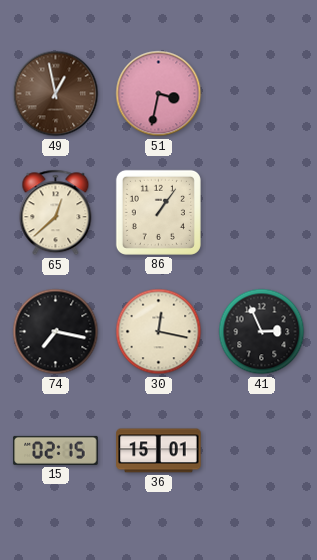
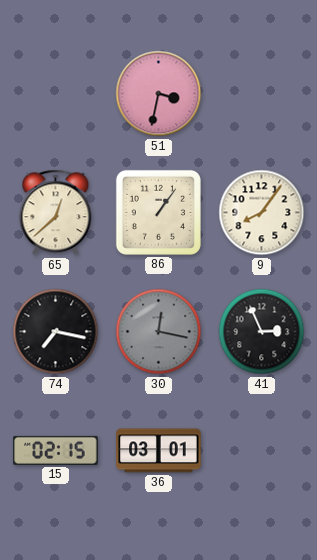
49: 12:58 -> none
9: none -> 8:06
30 dial: cream -> grey
36: 15:01 -> 03:01
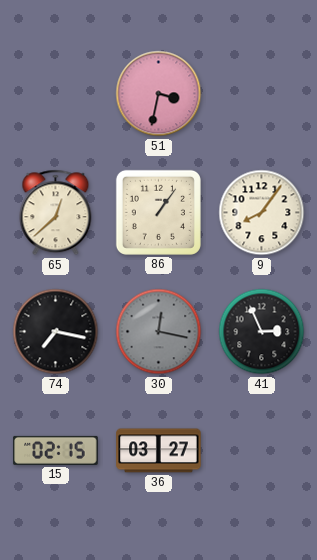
36: 03:01 -> 03:27
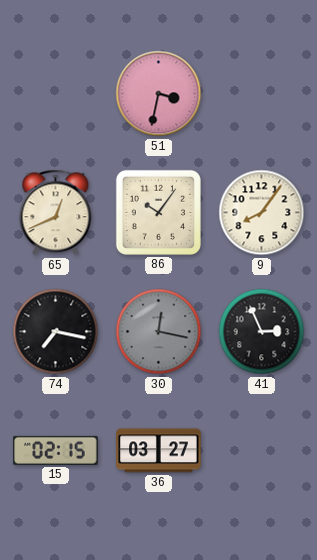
65: 12:38 -> 12:41
86: 1:06 -> 10:06
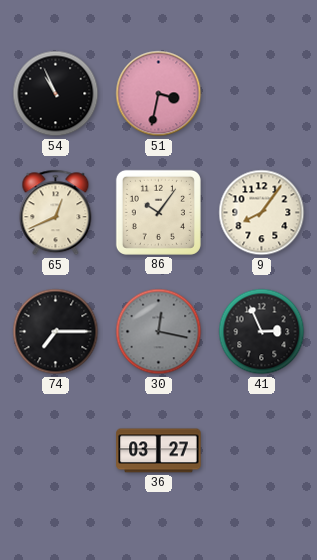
54: none -> 10:56
74: 7:17 -> 7:15
15: 02:15 -> none
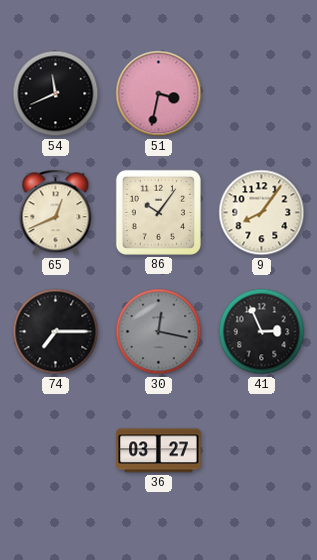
54: 10:56 -> 11:41
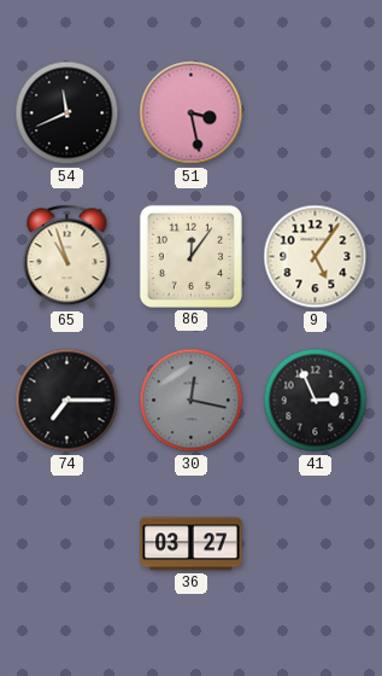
51: 3:32 -> 3:28
65: 12:41 -> 10:57
86: 10:06 -> 12:06
9: 8:06 -> 5:06
